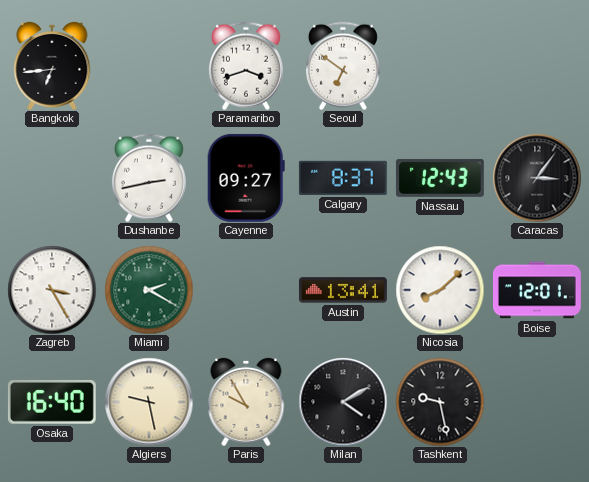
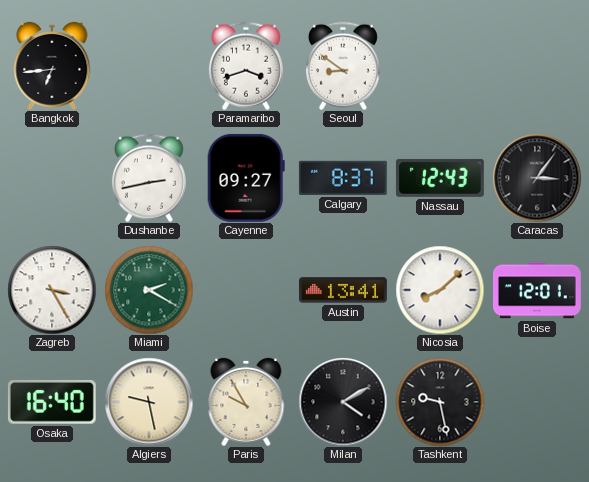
Seoul: 6:51 -> 8:51
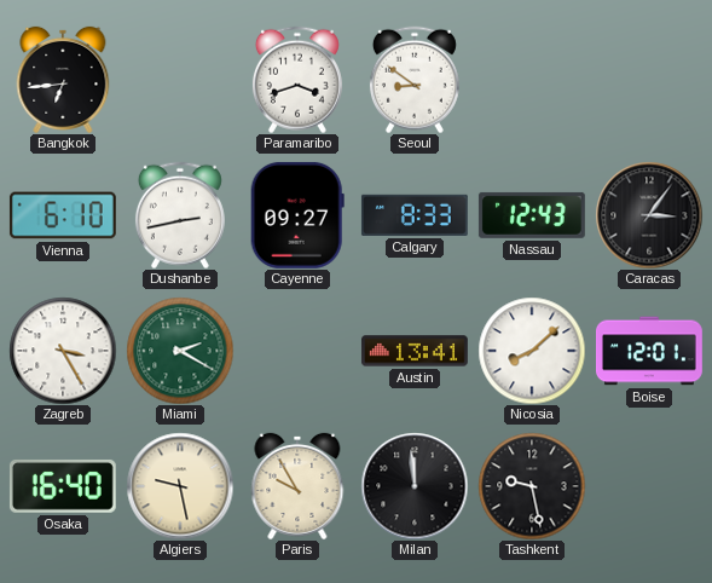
Vienna: none -> 6:10
Calgary: 8:37 -> 8:33
Milan: 4:10 -> 11:59
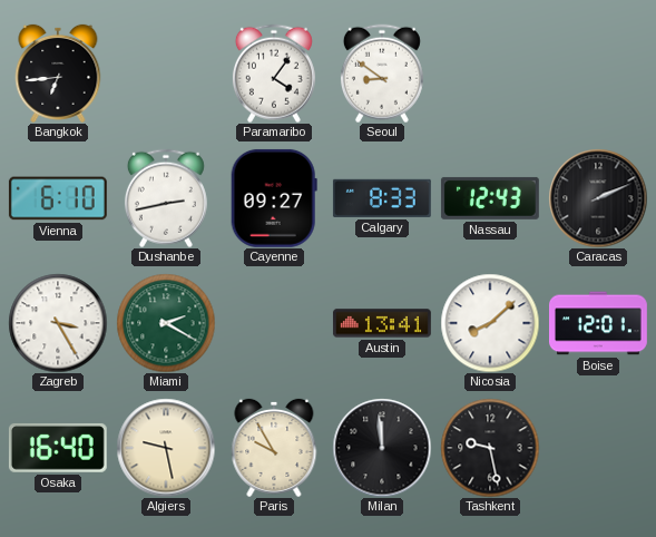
Paramaribo: 3:42 -> 4:06
Caracas: 3:06 -> 2:11
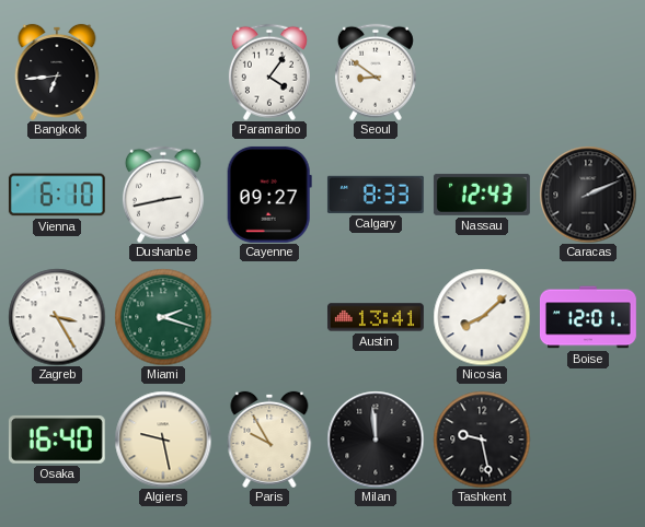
Miami: 2:20 -> 2:18
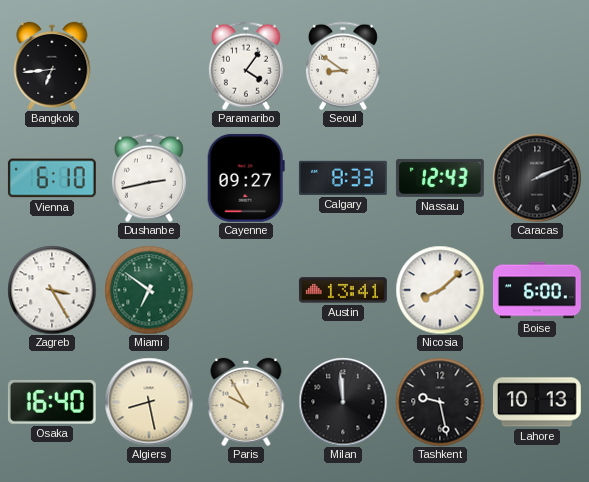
Miami: 2:18 -> 6:51
Boise: 12:01 -> 6:00
Algiers: 9:28 -> 8:28
Lahore: none -> 10:13
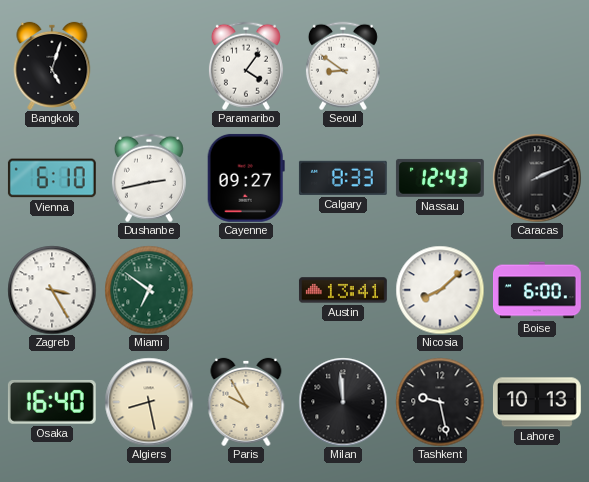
Bangkok: 6:44 -> 5:03
